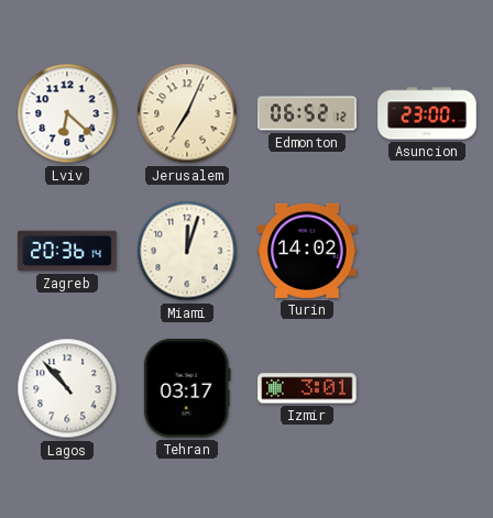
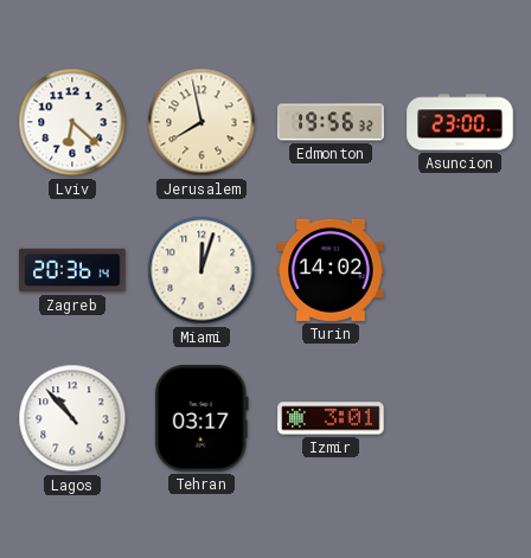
Jerusalem: 7:04 -> 7:58
Edmonton: 06:52 -> 19:56
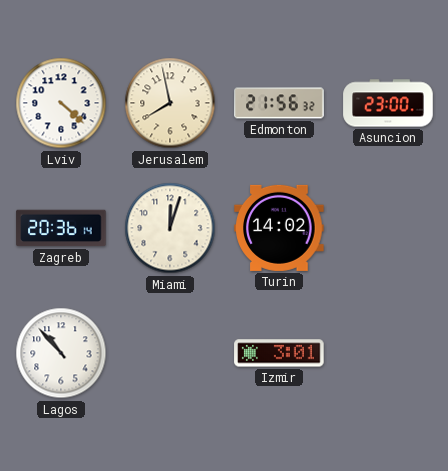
Lviv: 6:22 -> 4:22
Edmonton: 19:56 -> 21:56
Tehran: 03:17 -> none
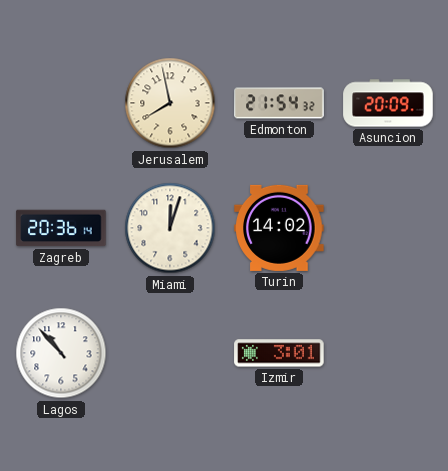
Lviv: 4:22 -> none
Edmonton: 21:56 -> 21:54
Asuncion: 23:00 -> 20:09
